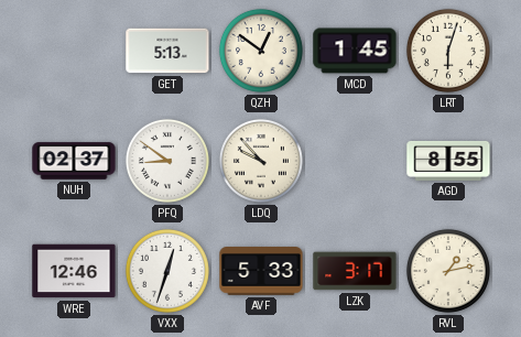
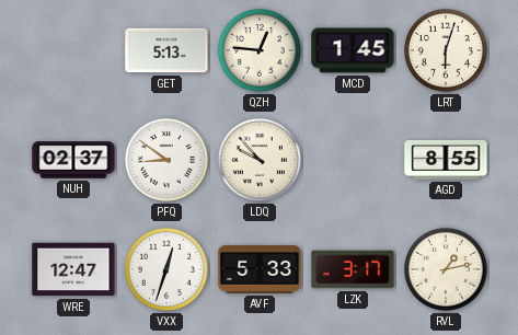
QZH: 12:51 -> 12:46
WRE: 12:46 -> 12:47
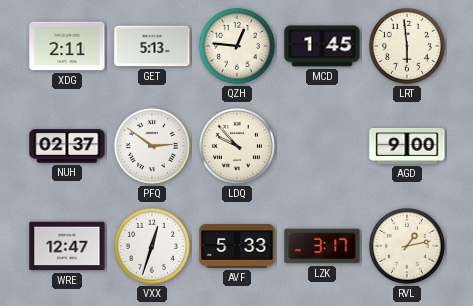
XDG: none -> 2:11
LRT: 6:03 -> 5:59
PFQ: 8:51 -> 2:51
AGD: 8:55 -> 9:00
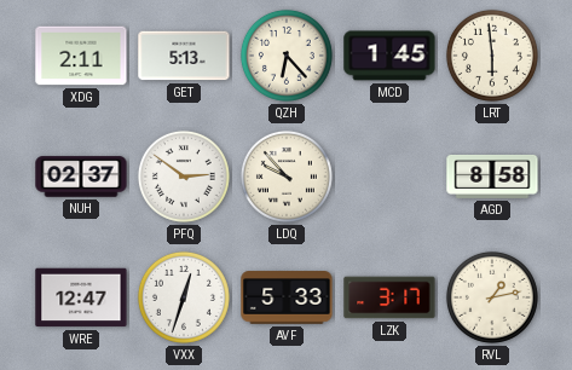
QZH: 12:46 -> 6:23
AGD: 9:00 -> 8:58
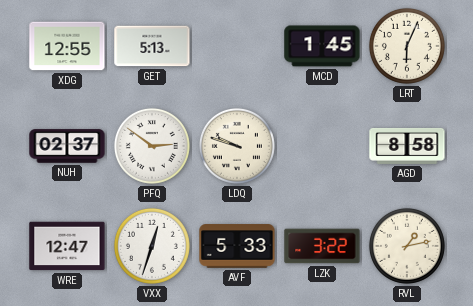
XDG: 2:11 -> 12:55
QZH: 6:23 -> none
LRT: 5:59 -> 6:04
LDQ: 9:53 -> 9:48
LZK: 3:17 -> 3:22
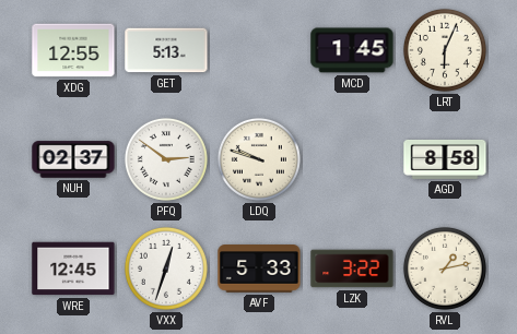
WRE: 12:47 -> 12:45
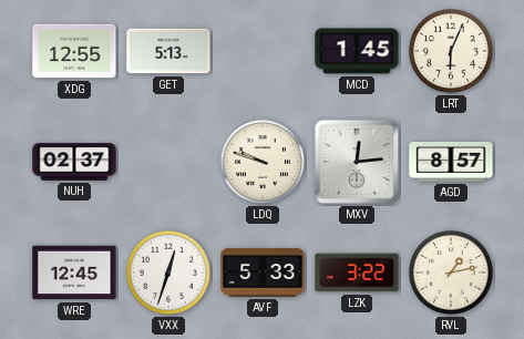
PFQ: 2:51 -> none
MXV: none -> 12:14
AGD: 8:58 -> 8:57
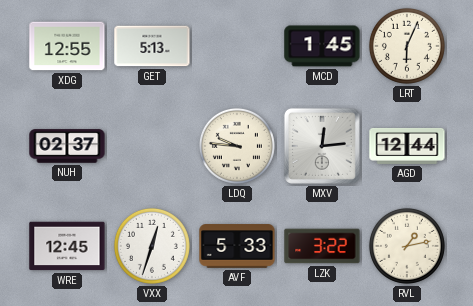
LDQ: 9:48 -> 9:46
AGD: 8:57 -> 12:44
